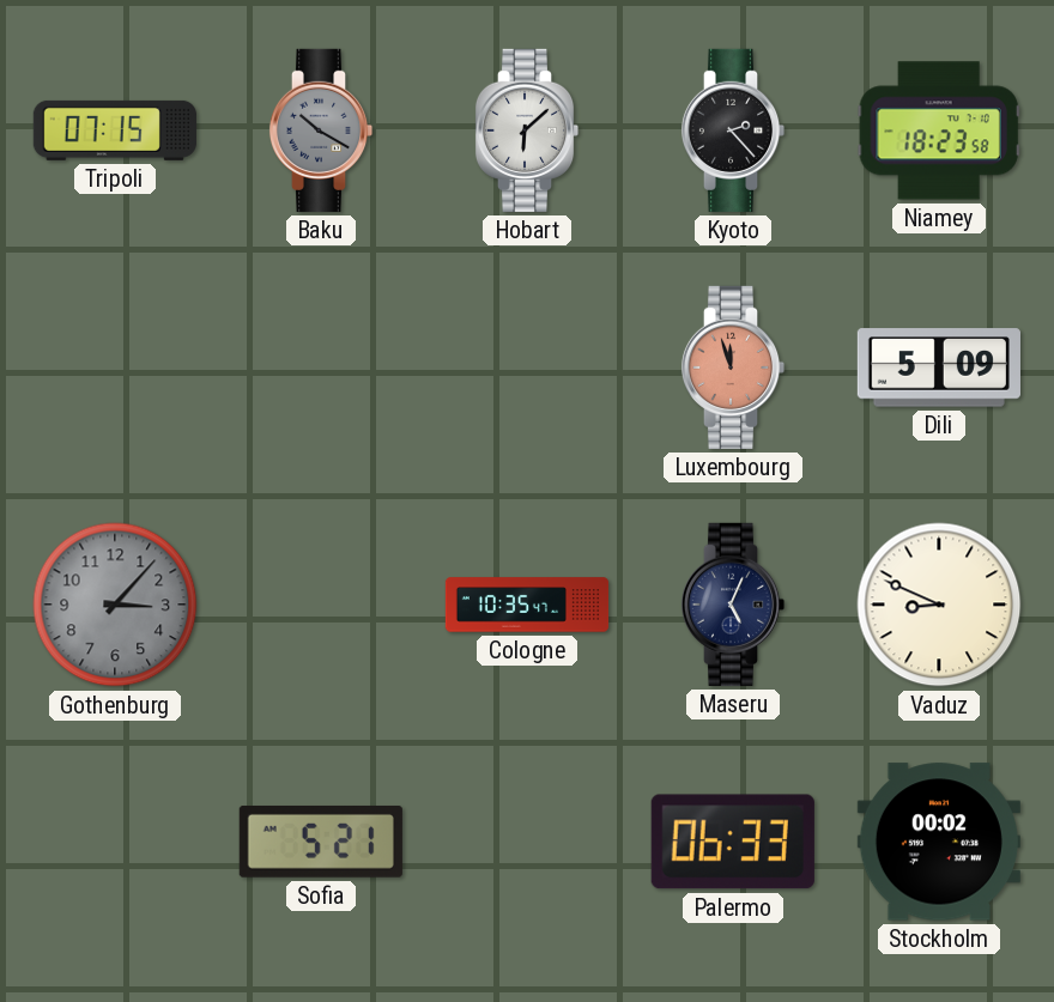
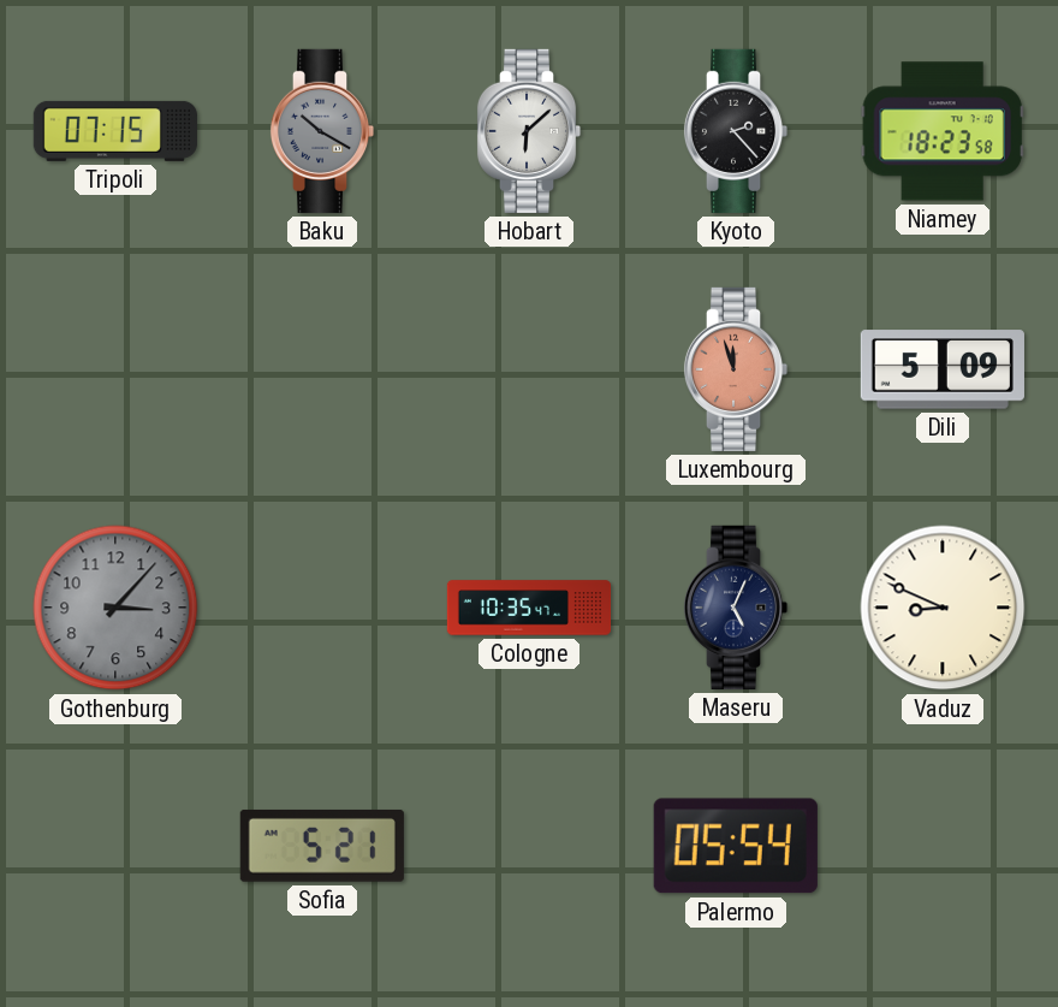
Palermo: 06:33 -> 05:54
Stockholm: 00:02 -> none
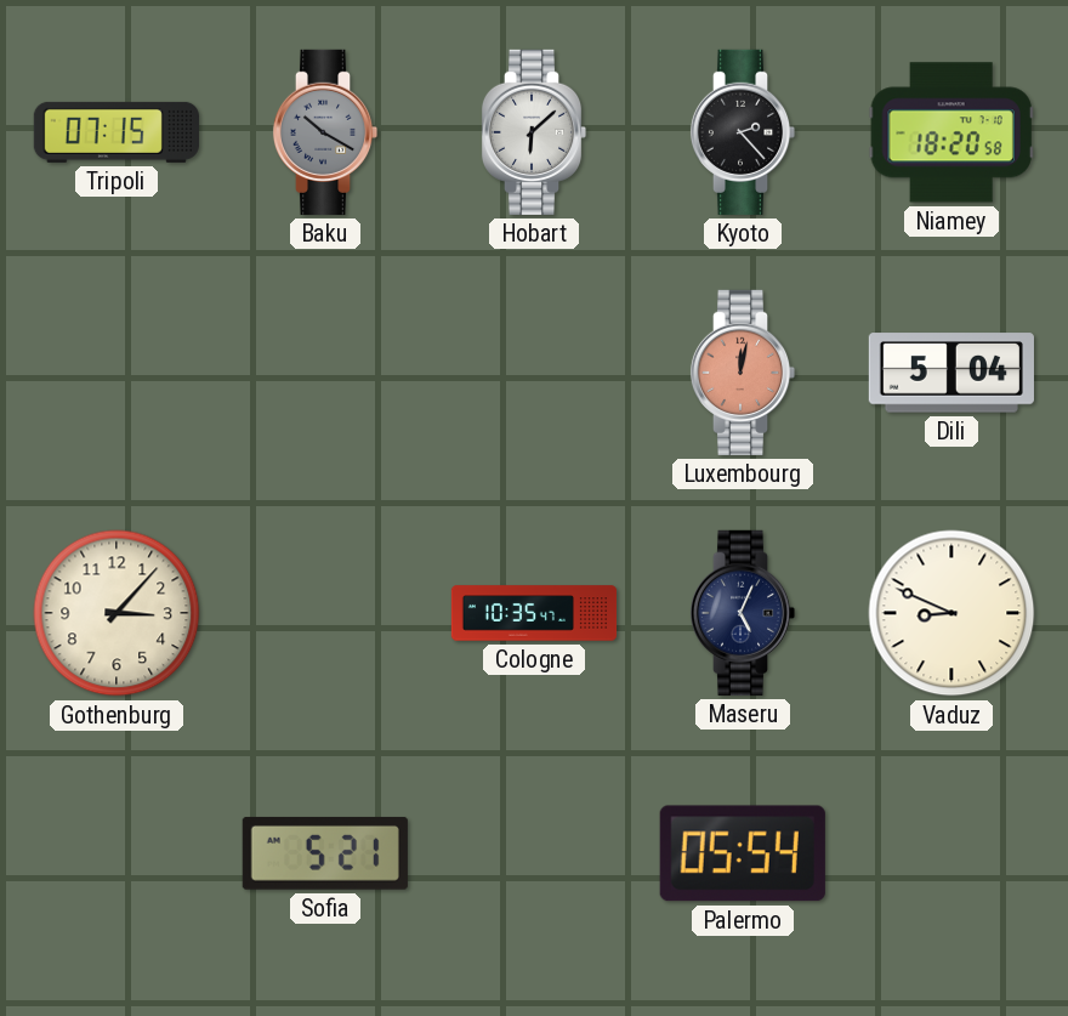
Niamey: 18:23 -> 18:20
Luxembourg: 11:57 -> 12:02
Dili: 5:09 -> 5:04
Gothenburg dial: grey -> cream
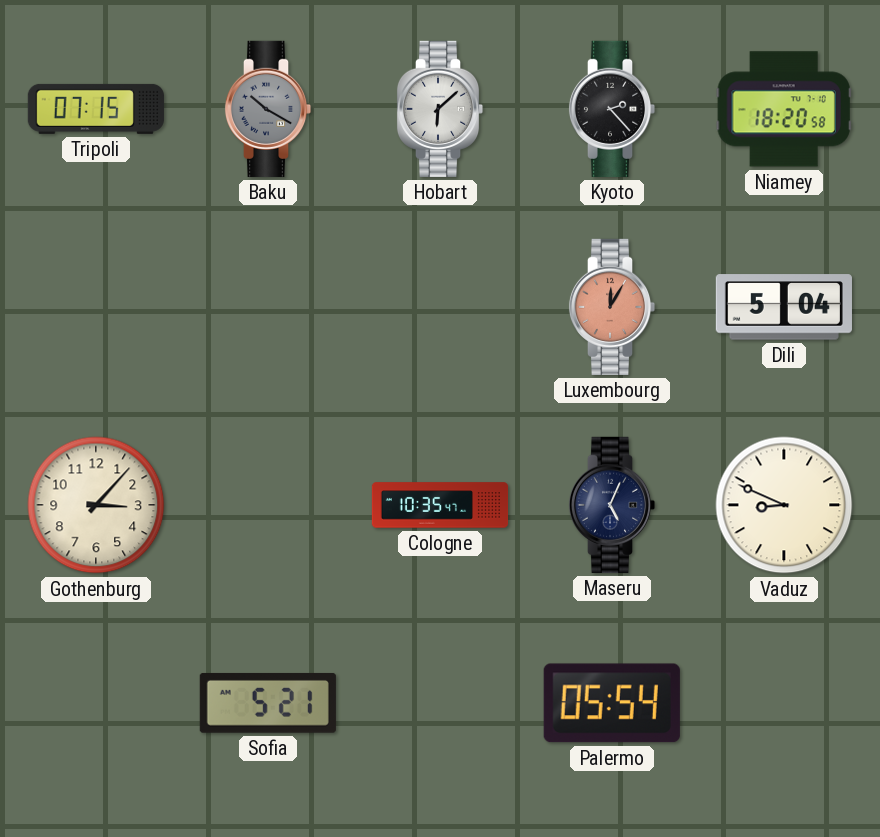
Luxembourg: 12:02 -> 12:05
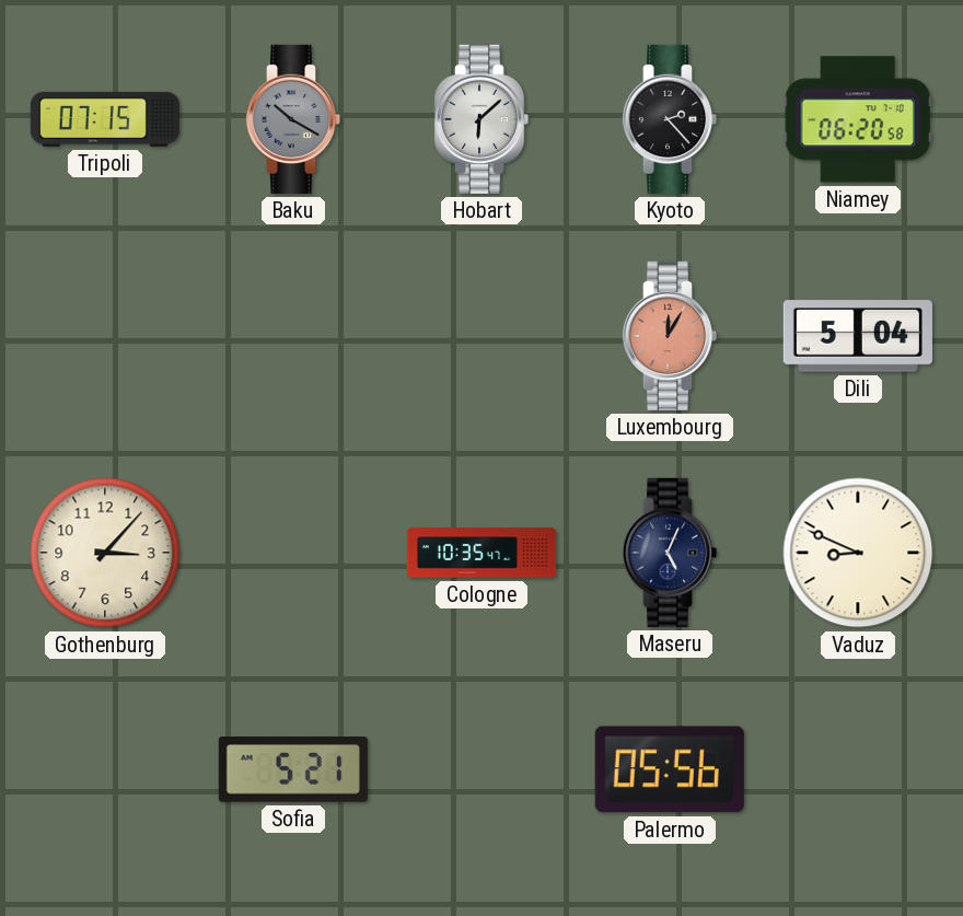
Niamey: 18:20 -> 06:20
Palermo: 05:54 -> 05:56
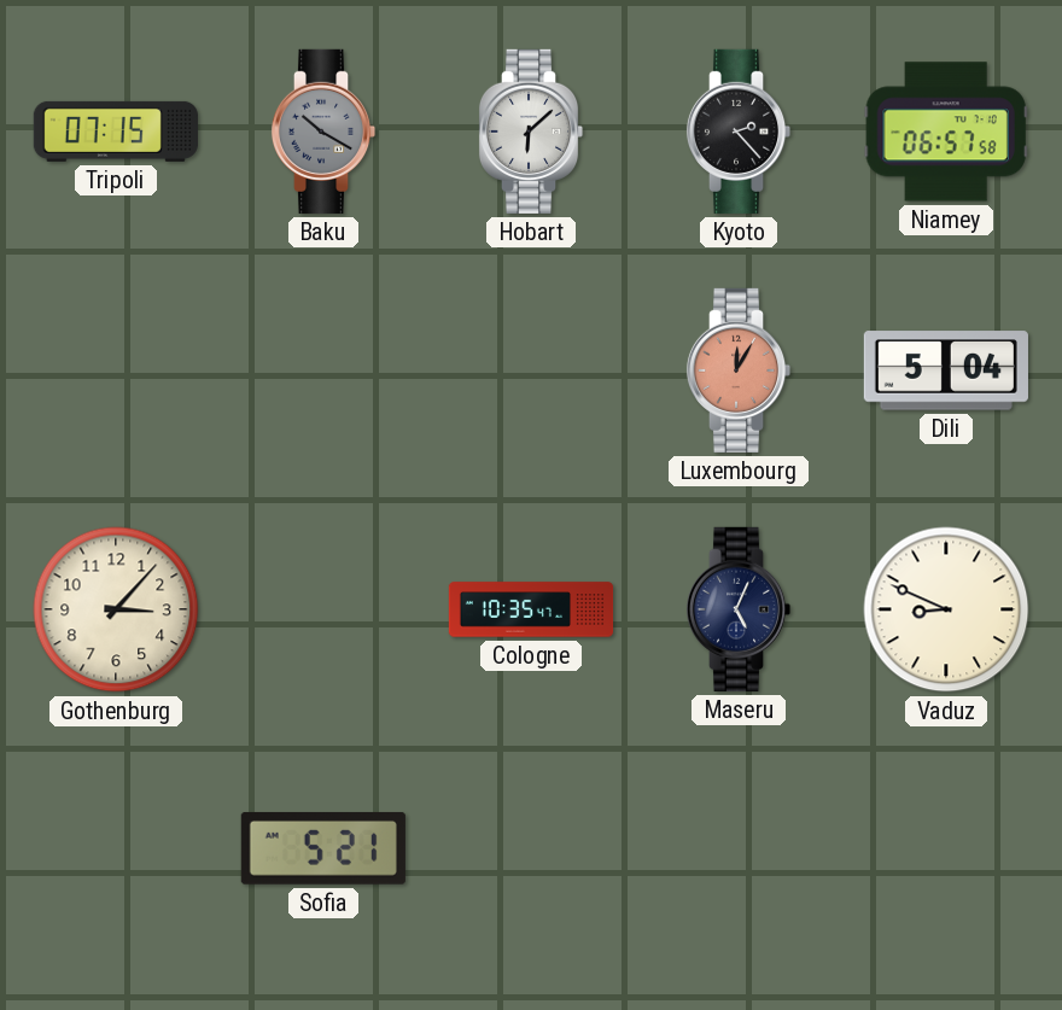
Niamey: 06:20 -> 06:57
Palermo: 05:56 -> none
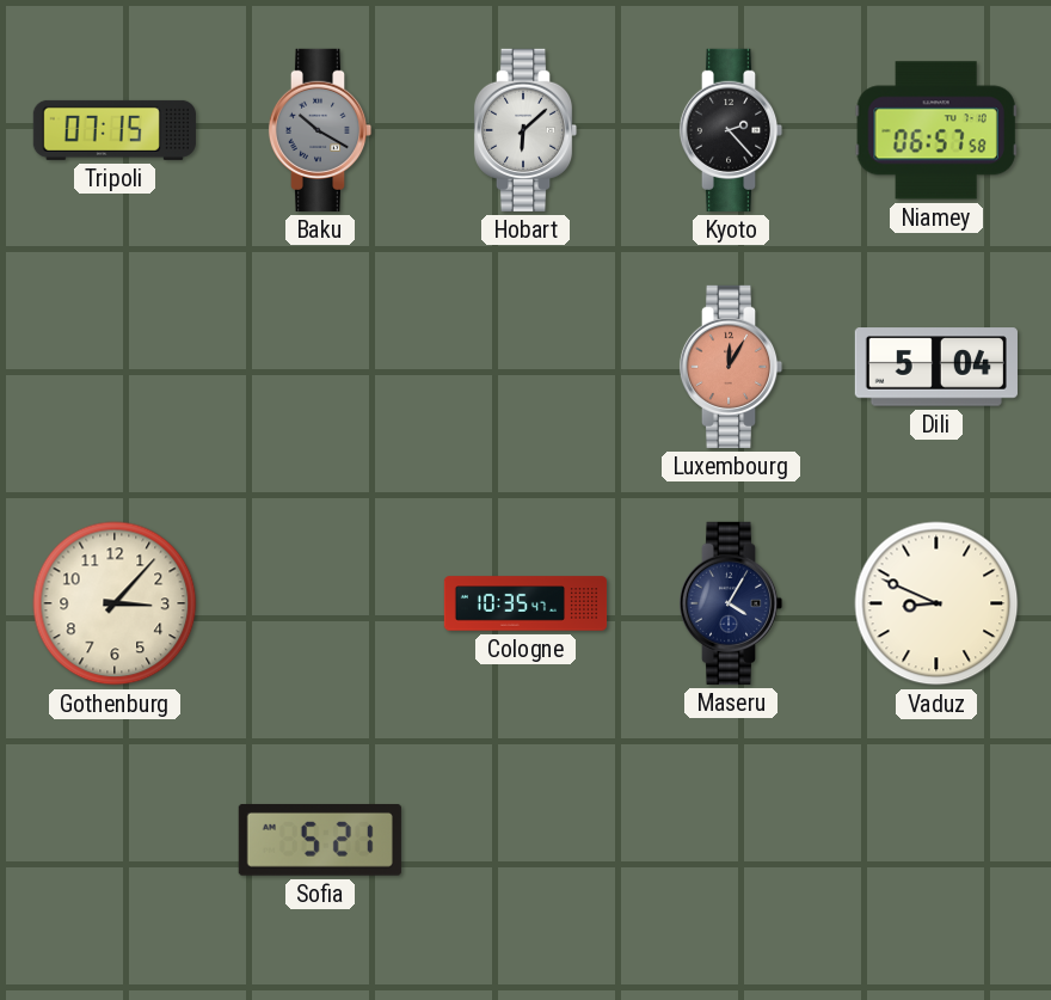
Maseru: 5:04 -> 4:05
